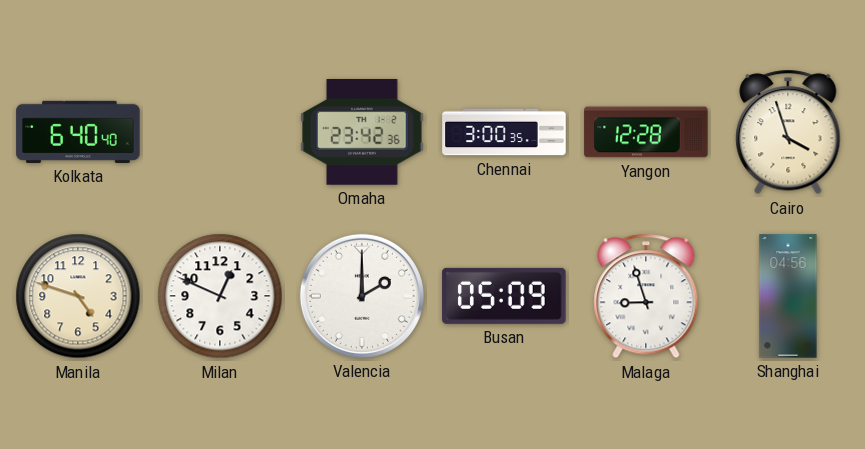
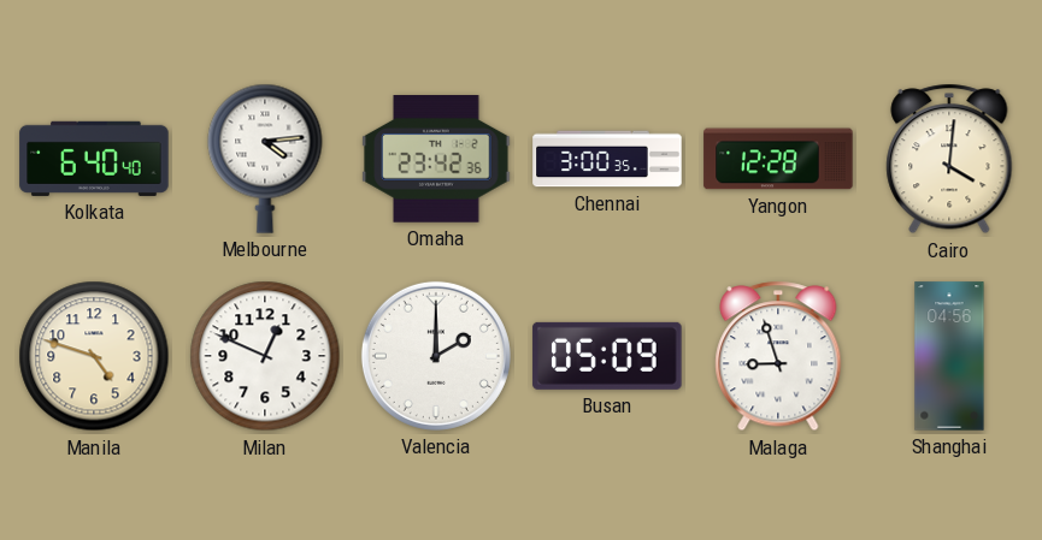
Melbourne: none -> 4:14
Cairo: 3:57 -> 4:01
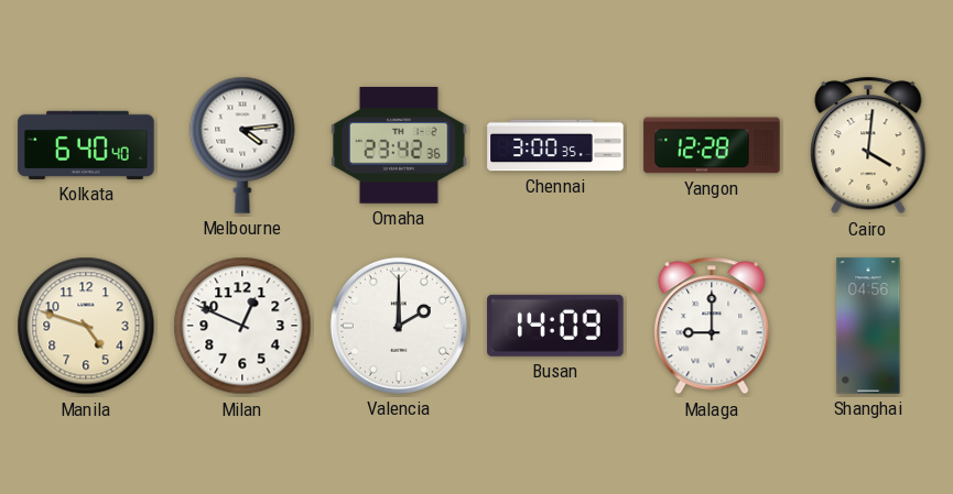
Busan: 05:09 -> 14:09
Malaga: 8:57 -> 9:00
